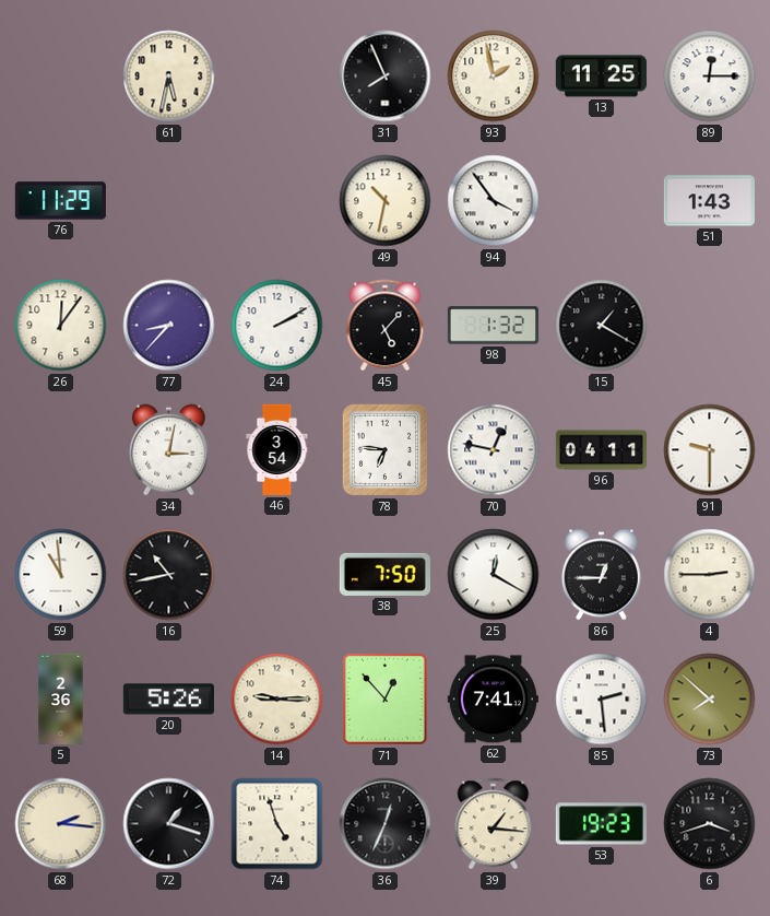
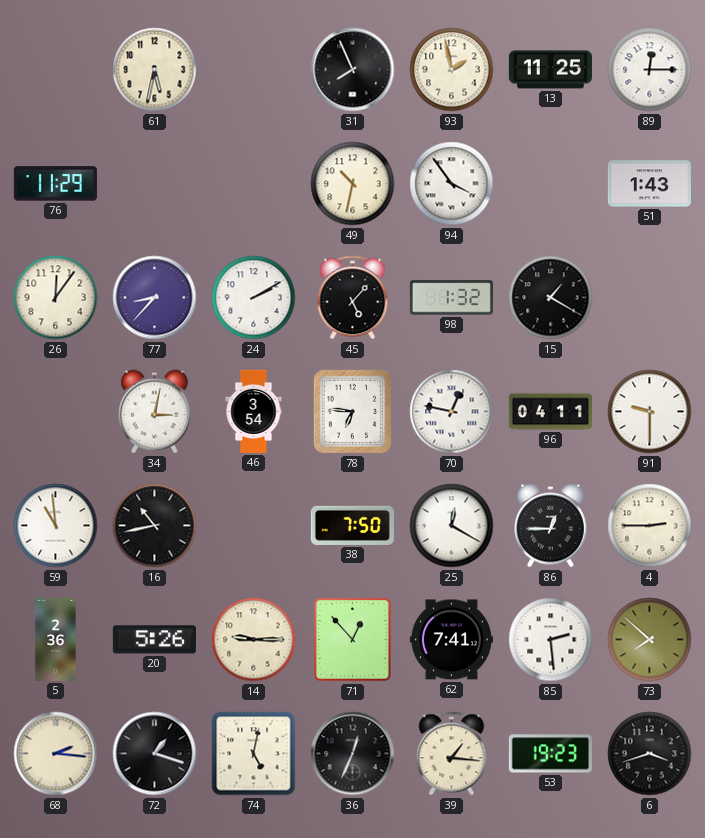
74: 4:57 -> 5:02
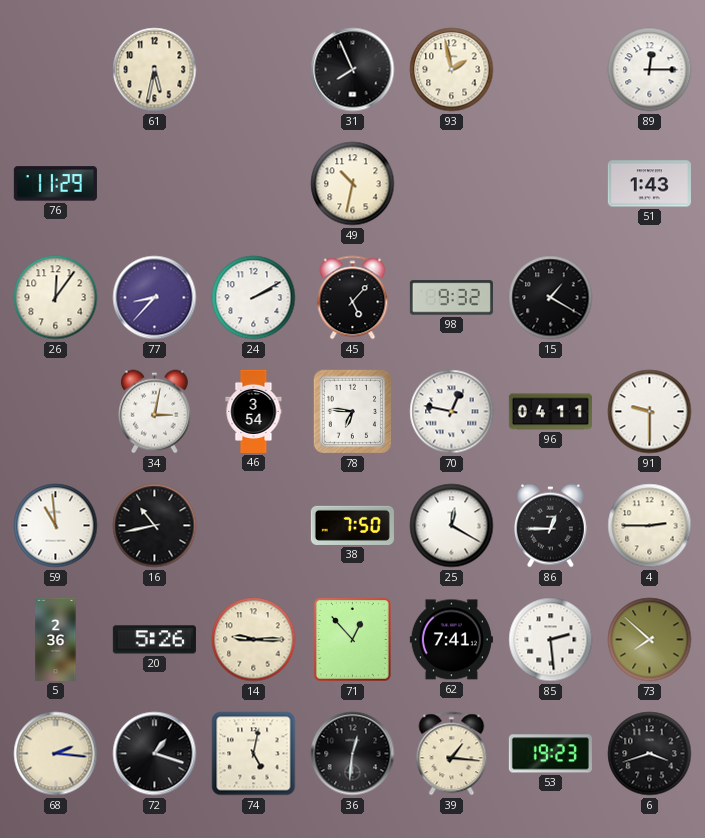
13: 11:25 -> none
94: 3:54 -> none
98: 1:32 -> 9:32
36: 12:34 -> 12:31
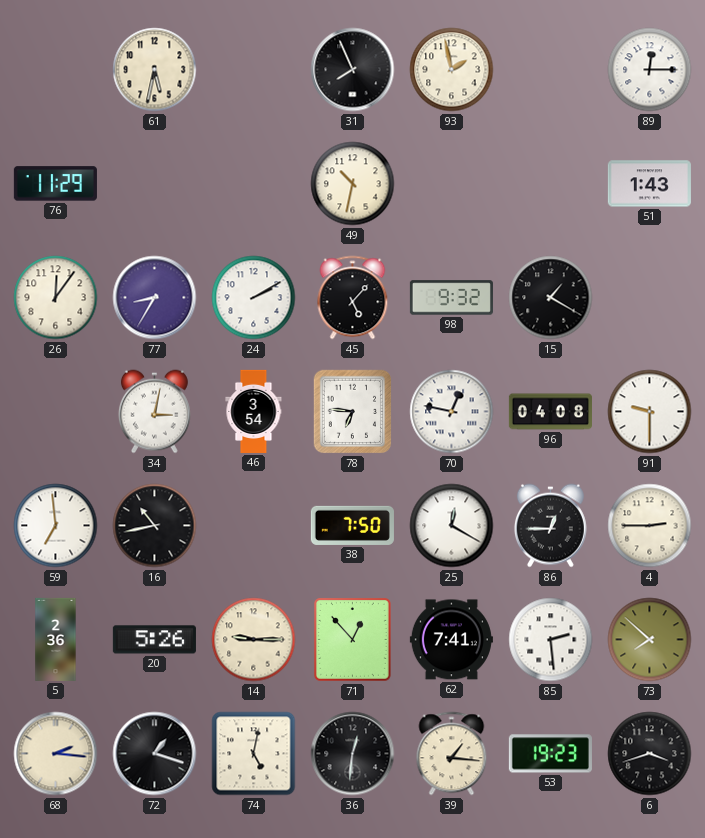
77: 8:37 -> 8:35
96: 04:11 -> 04:08
59: 10:59 -> 6:59
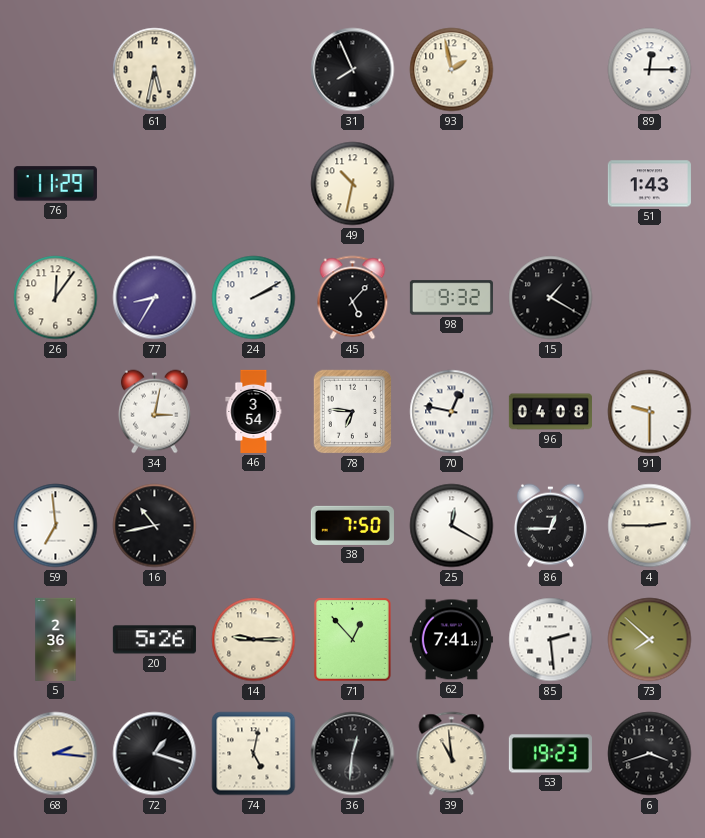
39: 1:16 -> 10:59
